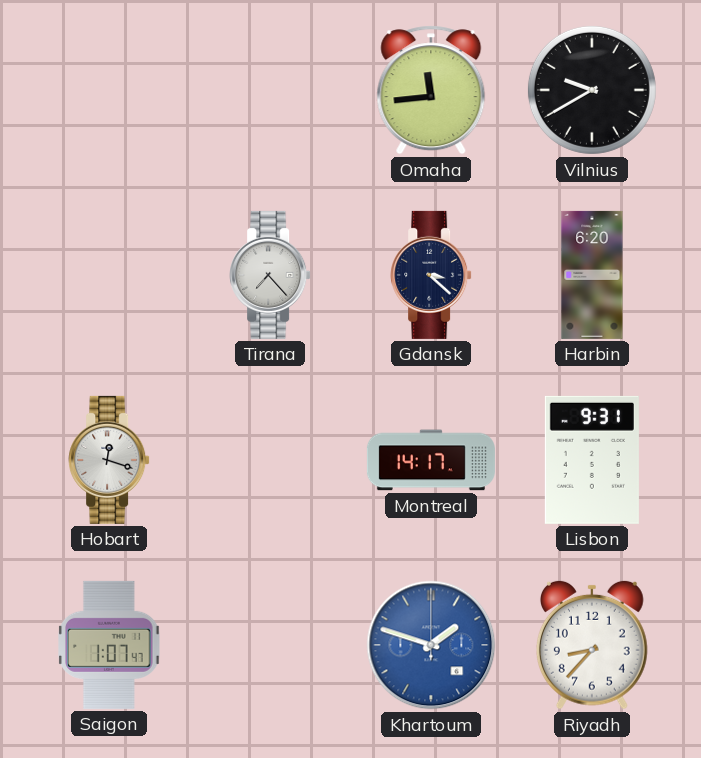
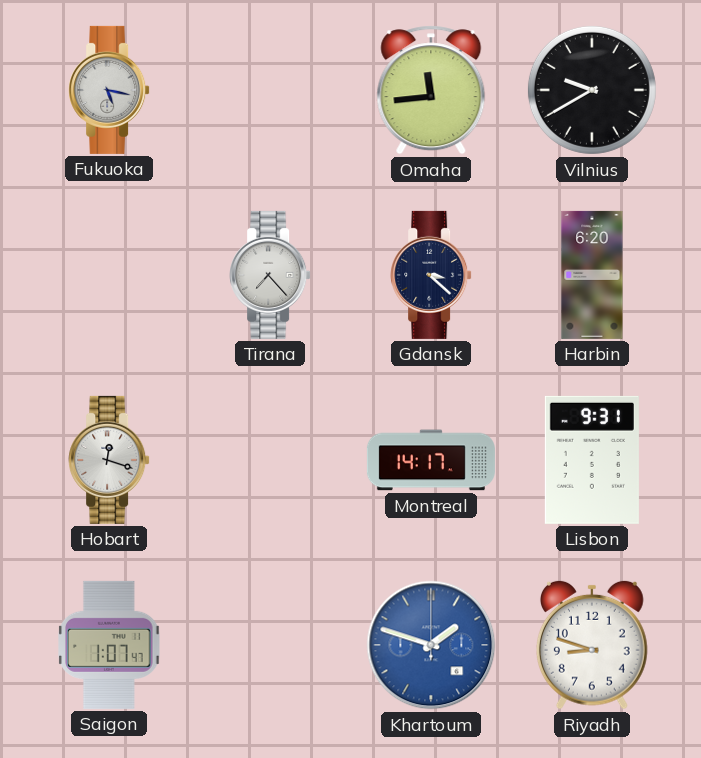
Fukuoka: none -> 5:17
Riyadh: 8:37 -> 8:48
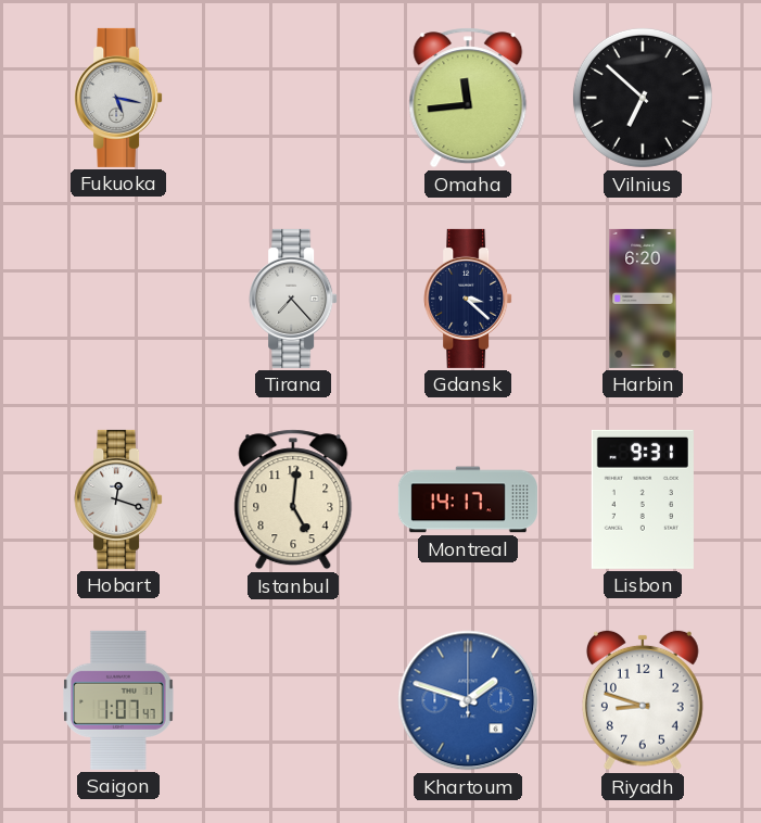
Vilnius: 9:40 -> 6:52
Istanbul: none -> 5:01
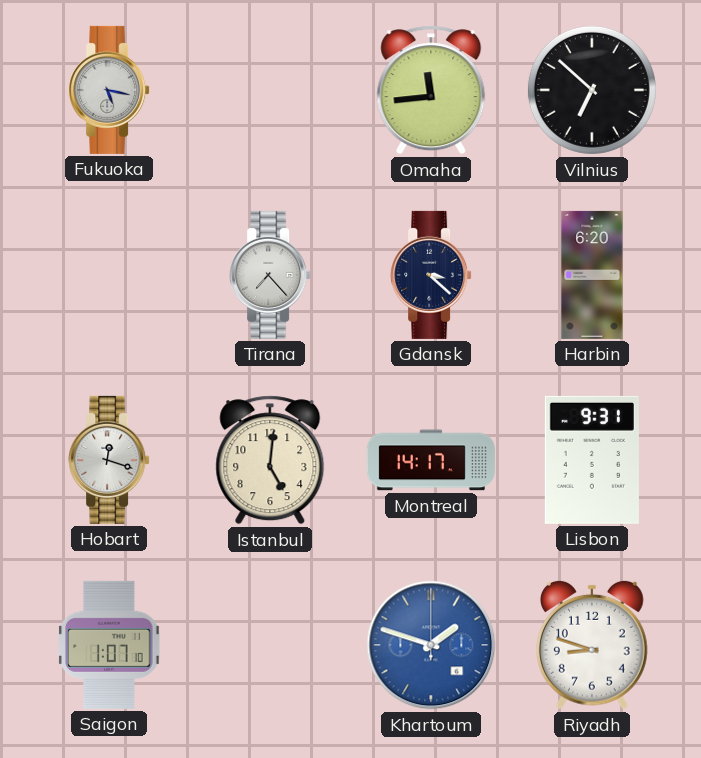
Saigon: 1:07:47 -> 1:07:10
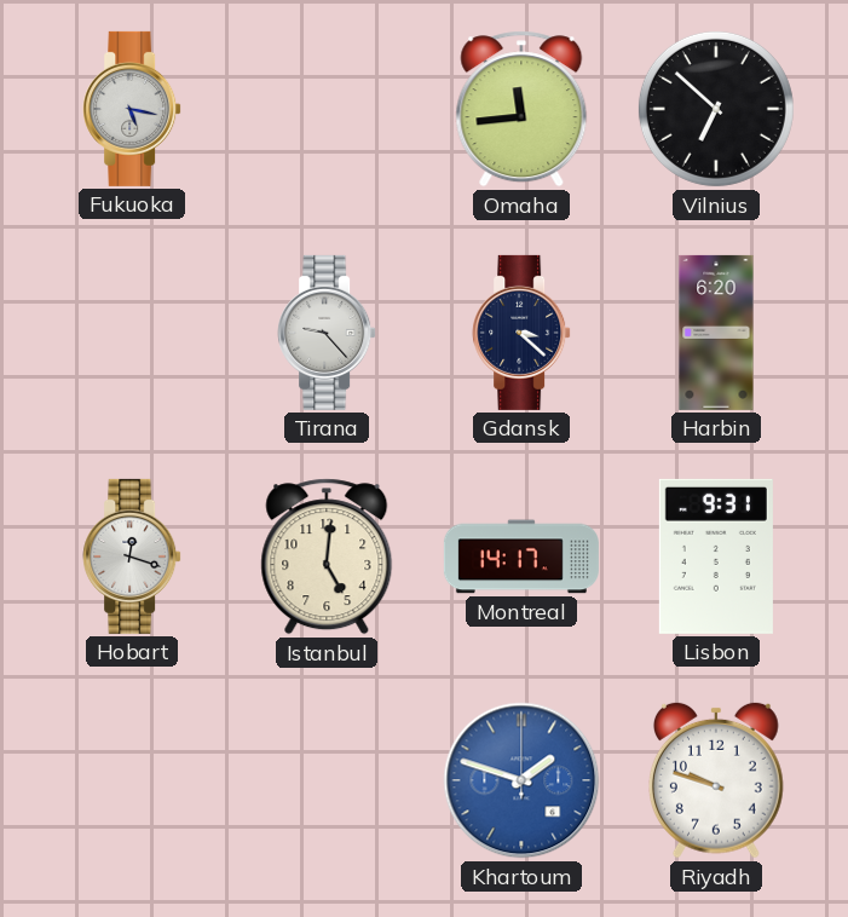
Tirana: 7:23 -> 9:23
Saigon: 1:07 -> none
Riyadh: 8:48 -> 9:48
